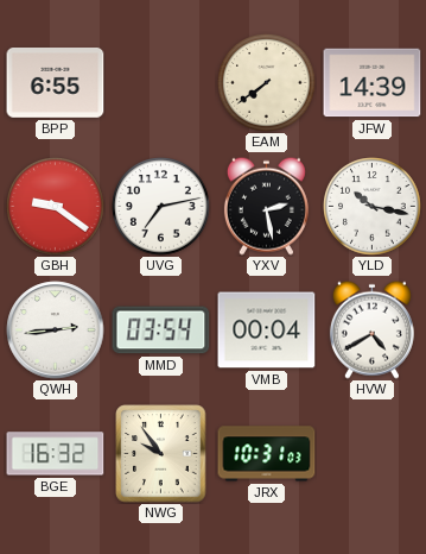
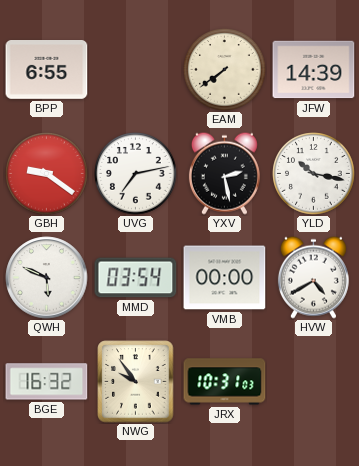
QWH: 2:44 -> 5:49
VMB: 00:04 -> 00:00
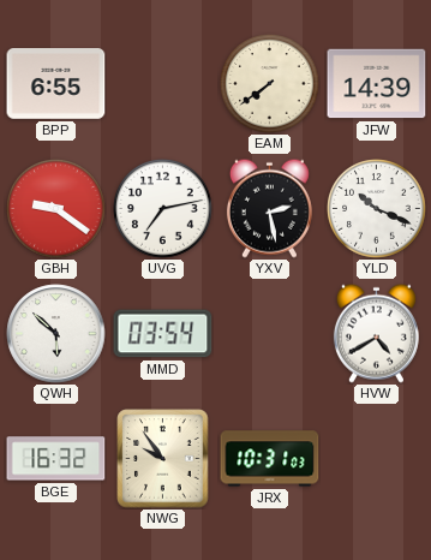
YLD: 10:17 -> 10:19
QWH: 5:49 -> 5:52
VMB: 00:00 -> none
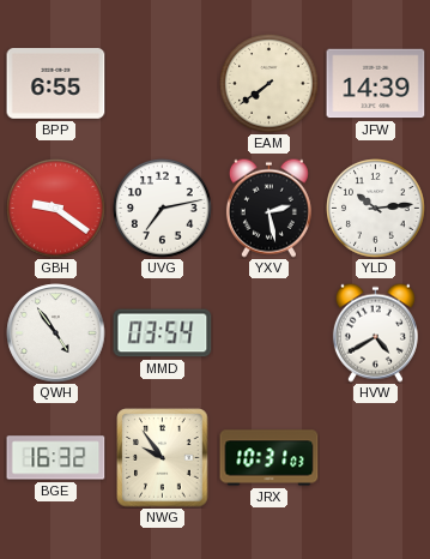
YLD: 10:19 -> 10:14
QWH: 5:52 -> 4:54
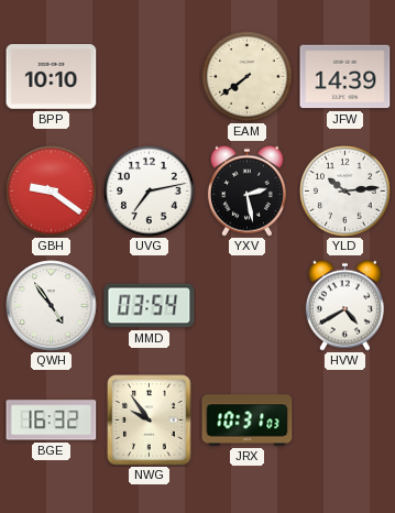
BPP: 6:55 -> 10:10
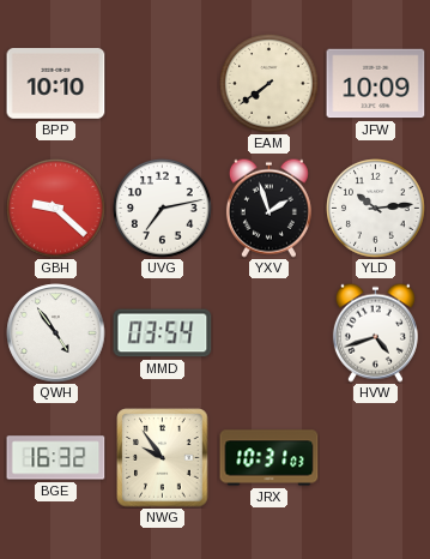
JFW: 14:39 -> 10:09
GBH: 9:21 -> 9:22
YXV: 2:28 -> 1:57
HVW: 4:40 -> 4:42
